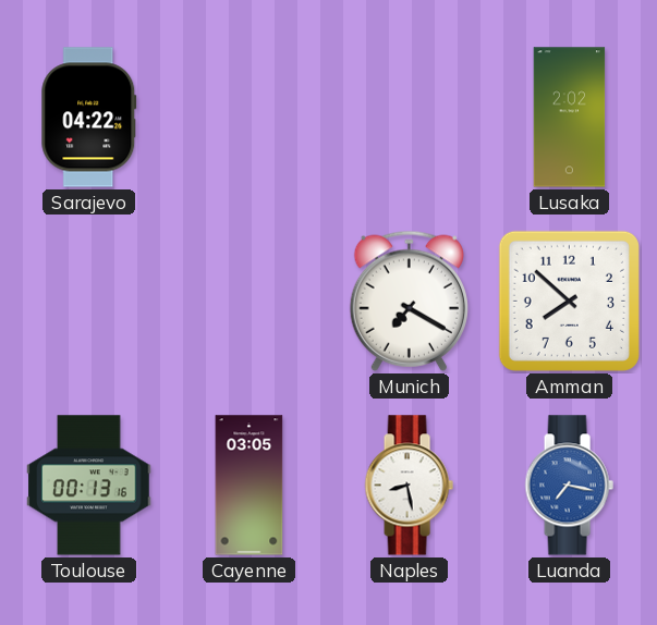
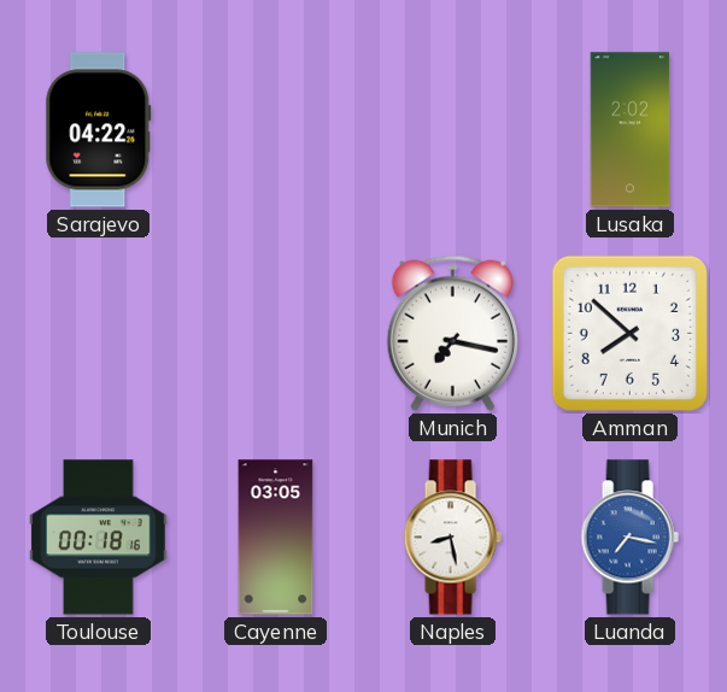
Munich: 7:20 -> 7:17
Toulouse: 00:13 -> 00:18
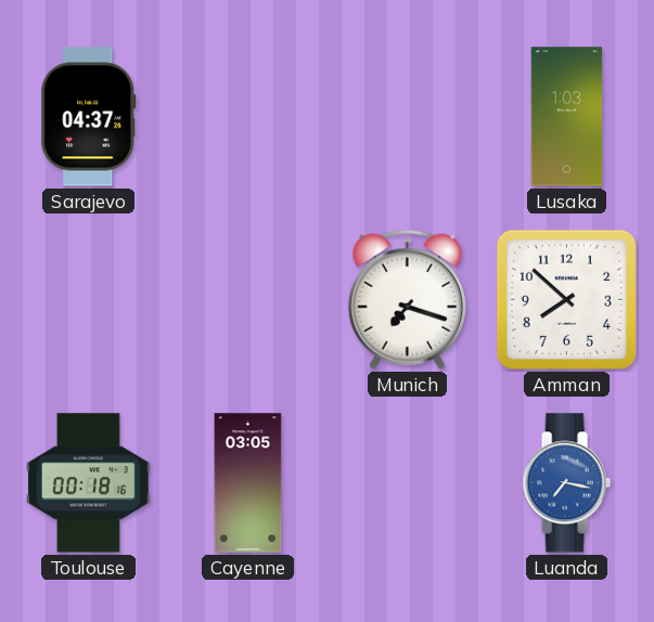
Sarajevo: 04:22 -> 04:37
Lusaka: 2:02 -> 1:03
Munich: 7:17 -> 7:18
Naples: 8:28 -> none
